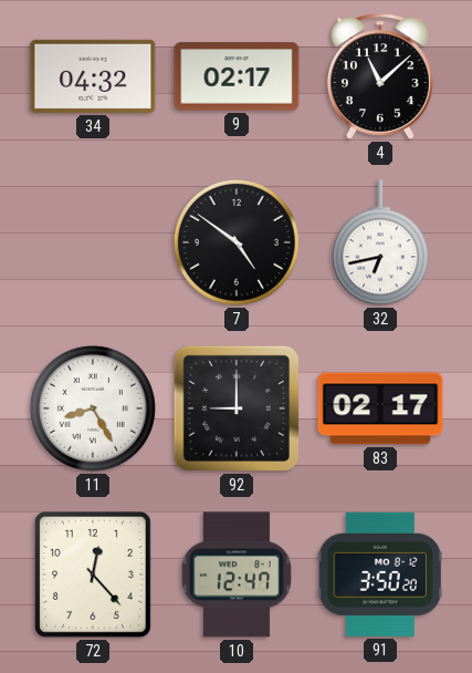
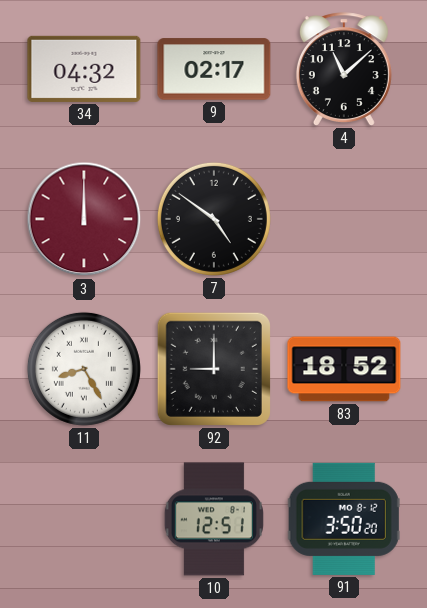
3: none -> 12:00
32: 6:43 -> none
83: 02:17 -> 18:52
72: 12:23 -> none
10: 12:47 -> 12:51
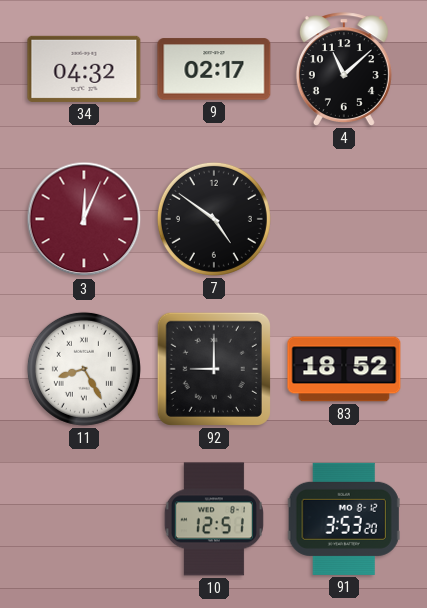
3: 12:00 -> 12:04
91: 3:50 -> 3:53
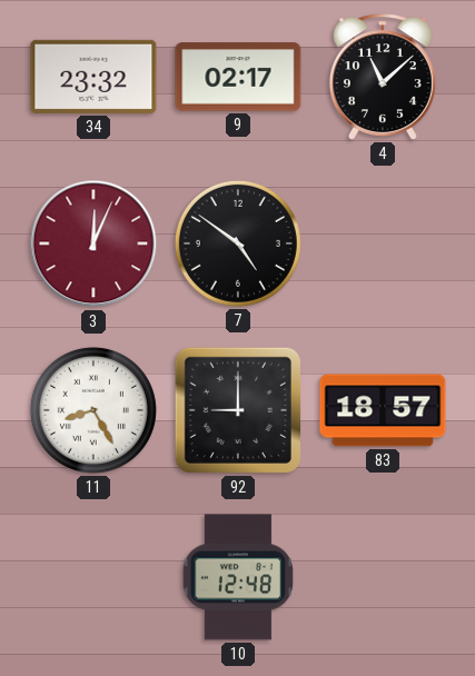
34: 04:32 -> 23:32
83: 18:52 -> 18:57
10: 12:51 -> 12:48
91: 3:53 -> none
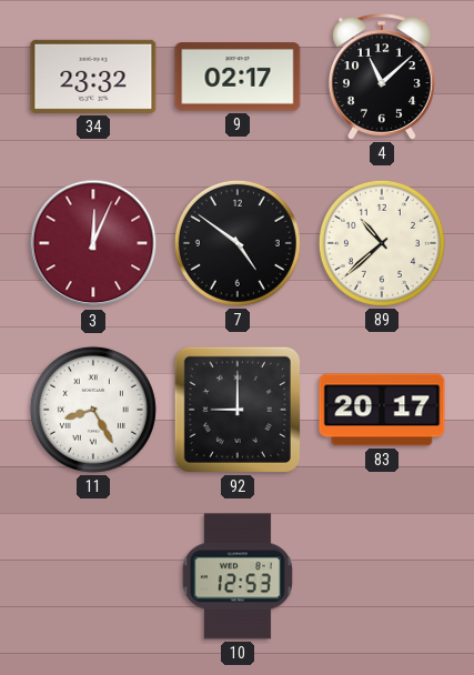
89: none -> 10:38
83: 18:57 -> 20:17
10: 12:48 -> 12:53
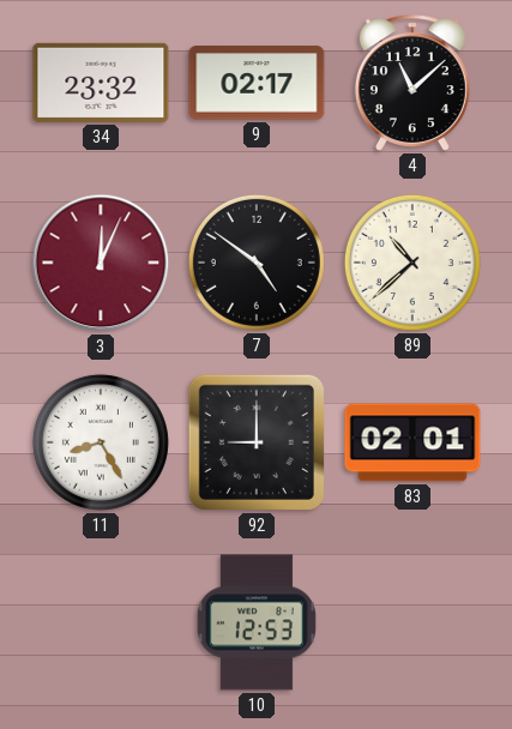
83: 20:17 -> 02:01
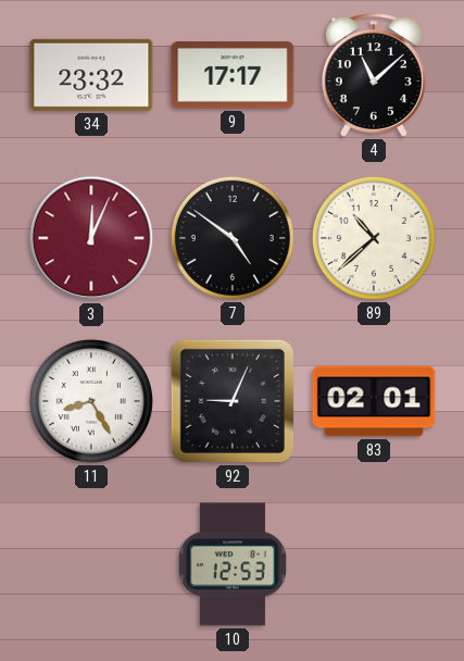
9: 02:17 -> 17:17
92: 9:00 -> 9:04
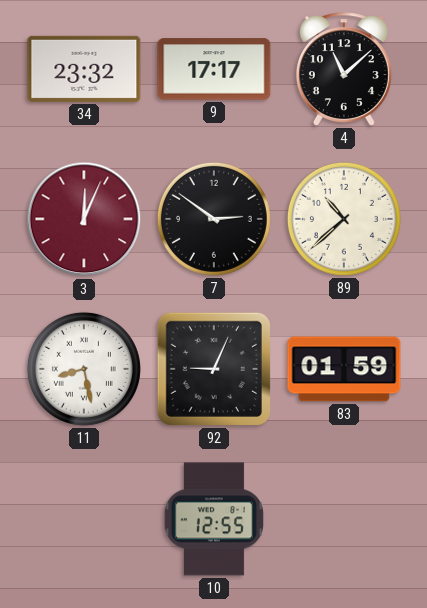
7: 4:51 -> 2:51
11: 8:25 -> 8:28
83: 02:01 -> 01:59
10: 12:53 -> 12:55
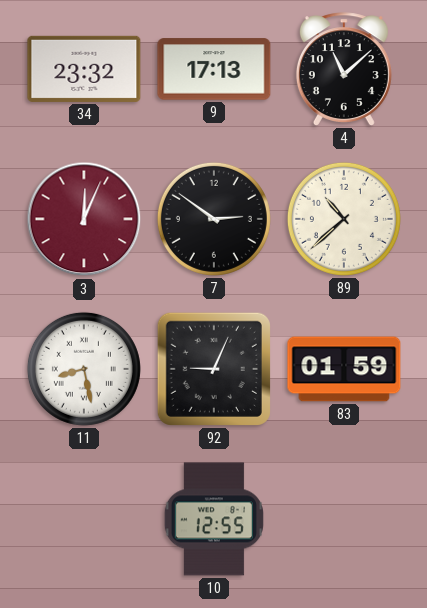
9: 17:17 -> 17:13
